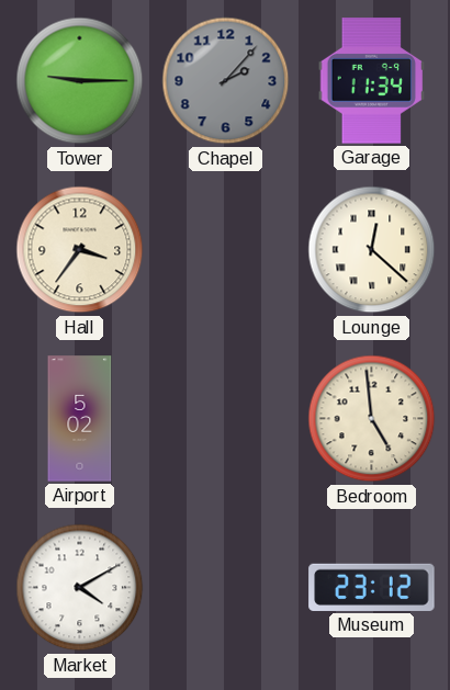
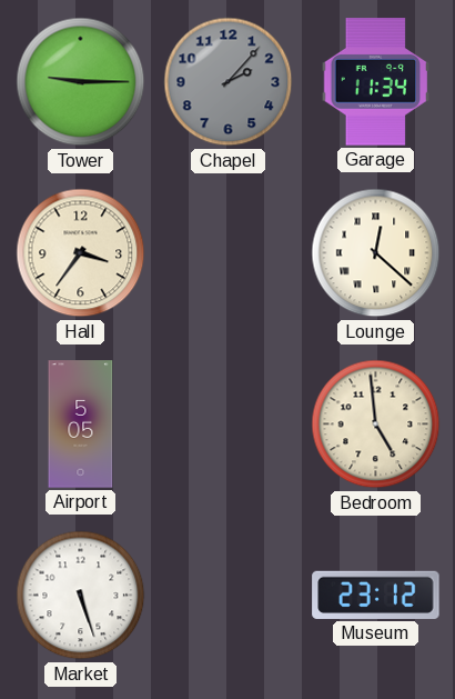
Airport: 5:02 -> 5:05
Market: 4:10 -> 5:27
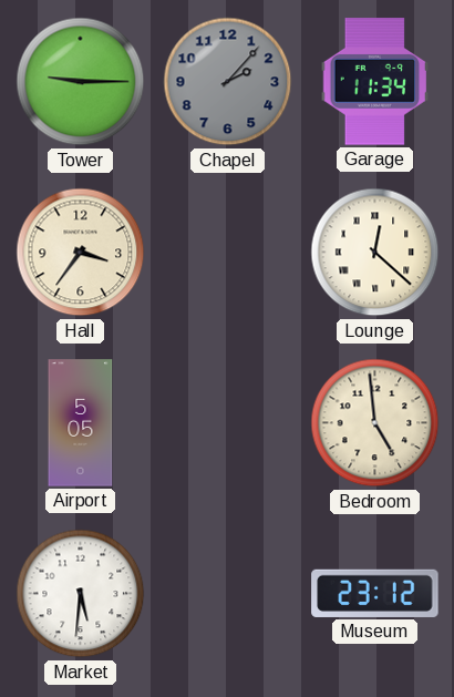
Market: 5:27 -> 5:31
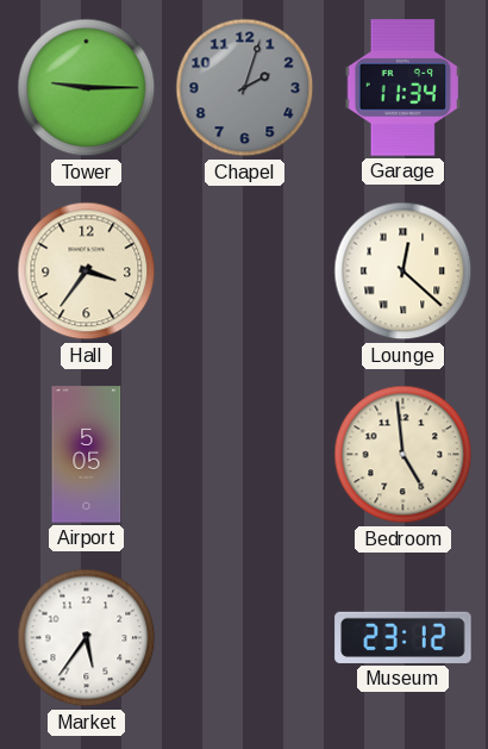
Chapel: 2:07 -> 2:03
Market: 5:31 -> 5:36
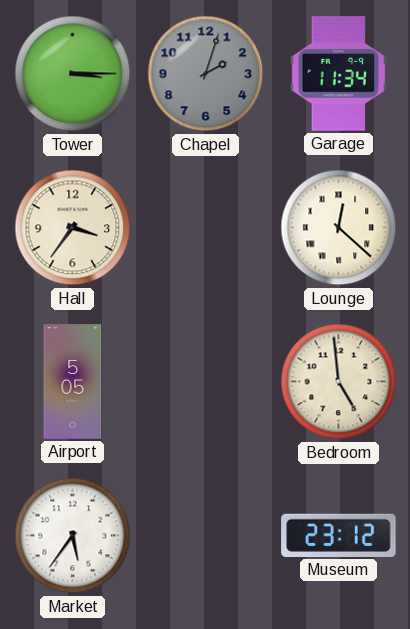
Tower: 9:15 -> 3:15
